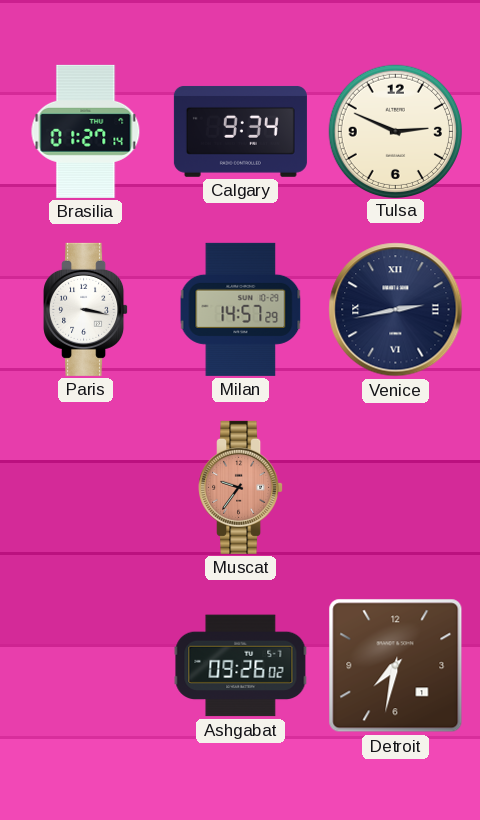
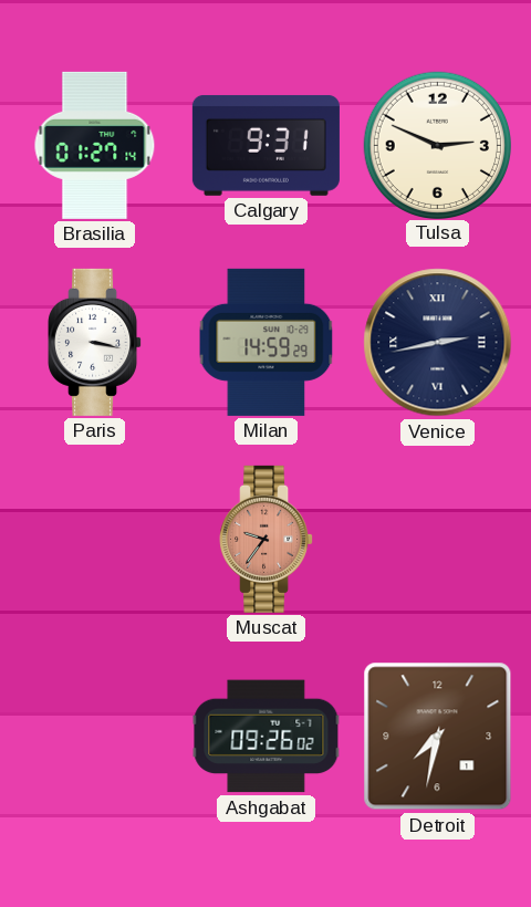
Calgary: 9:34 -> 9:31
Milan: 14:57 -> 14:59
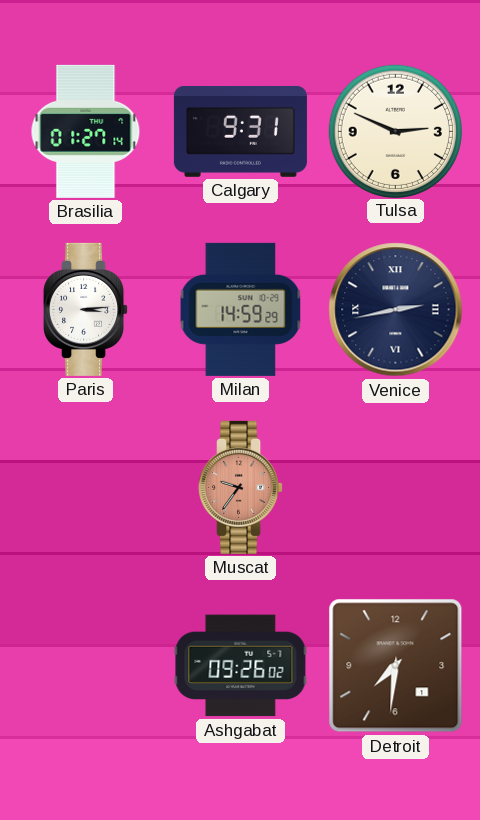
Paris: 3:17 -> 3:14
Detroit: 7:32 -> 7:31
